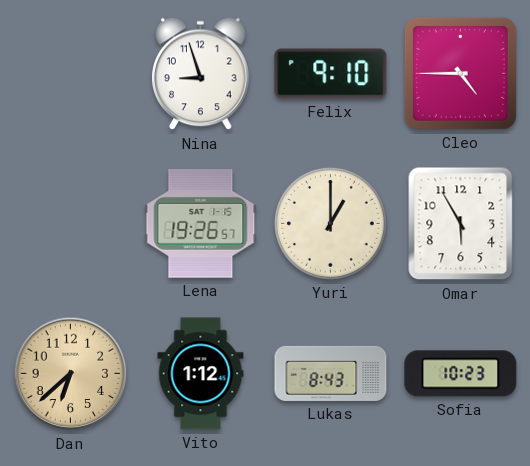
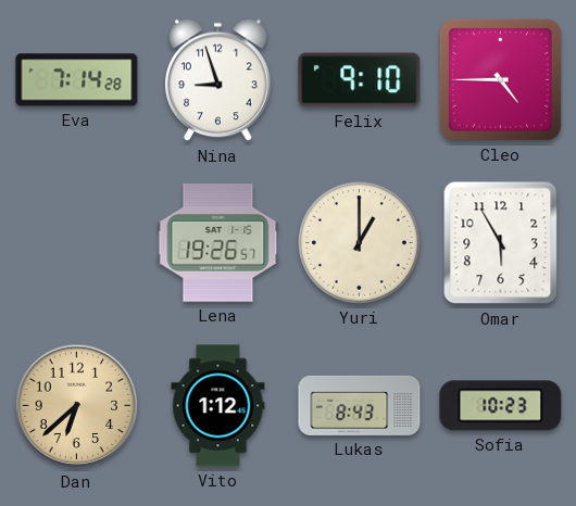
Eva: none -> 7:14
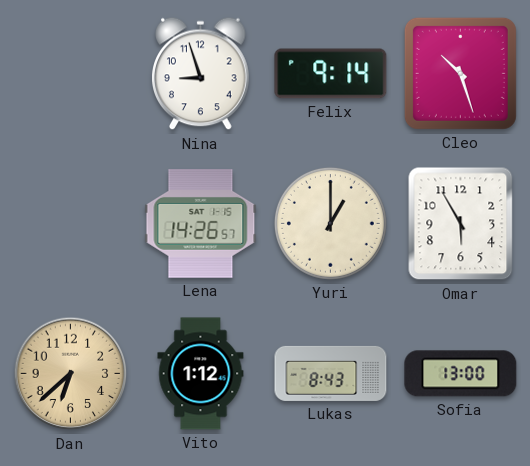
Eva: 7:14 -> none
Felix: 9:10 -> 9:14
Cleo: 4:45 -> 10:27
Lena: 19:26 -> 14:26
Sofia: 10:23 -> 13:00
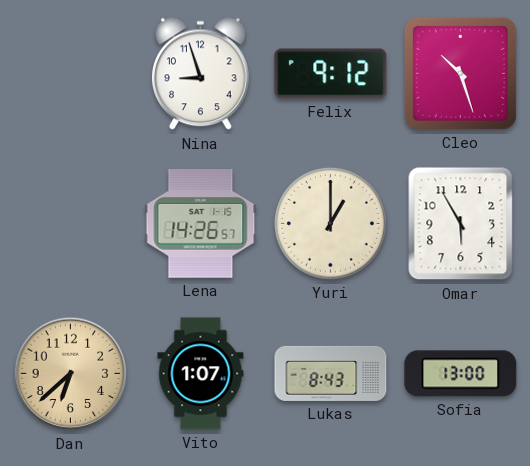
Felix: 9:14 -> 9:12
Vito: 1:12 -> 1:07
